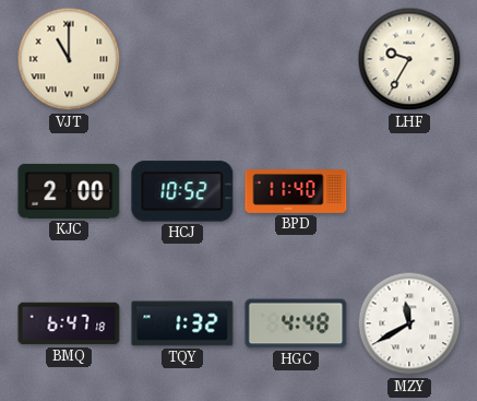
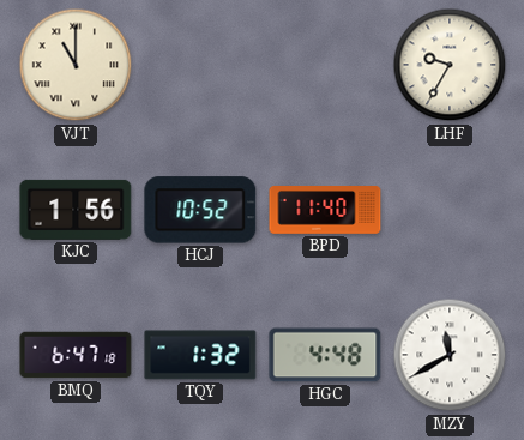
KJC: 2:00 -> 1:56
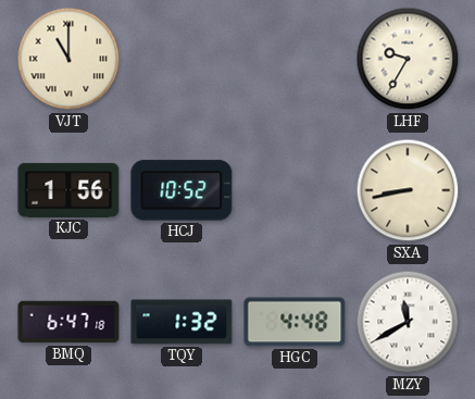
BPD: 11:40 -> none
SXA: none -> 8:43
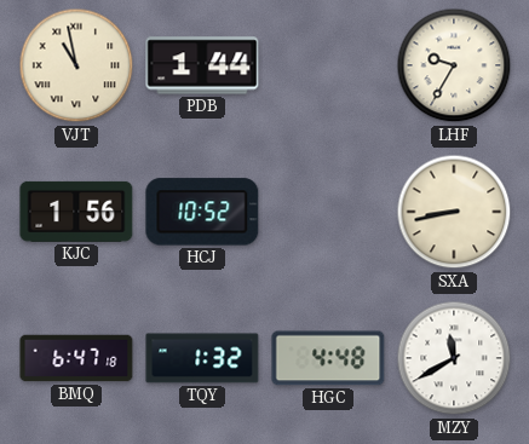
VJT: 11:00 -> 10:58
PDB: none -> 1:44
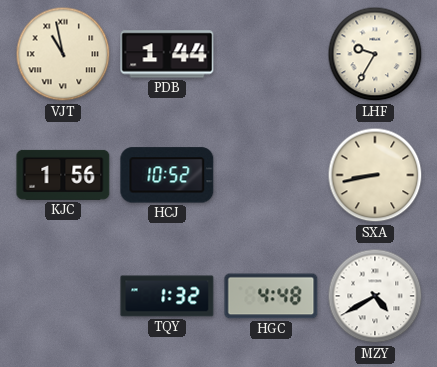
BMQ: 6:47 -> none
MZY: 11:40 -> 4:40
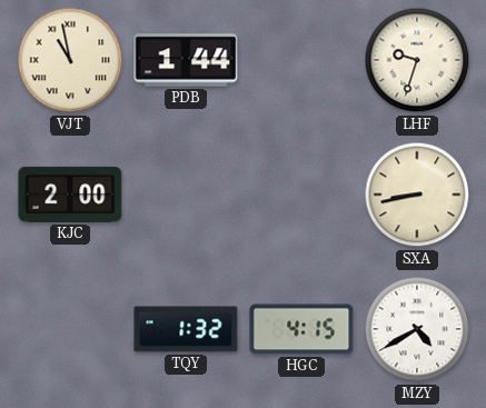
LHF: 9:35 -> 9:33
KJC: 1:56 -> 2:00
HCJ: 10:52 -> none
HGC: 4:48 -> 4:15
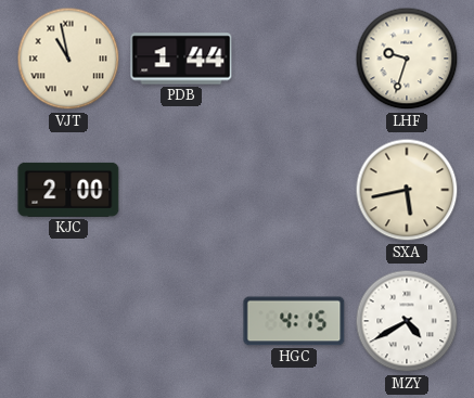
SXA: 8:43 -> 5:43
TQY: 1:32 -> none
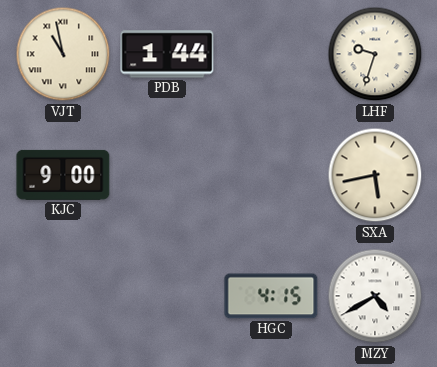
KJC: 2:00 -> 9:00
